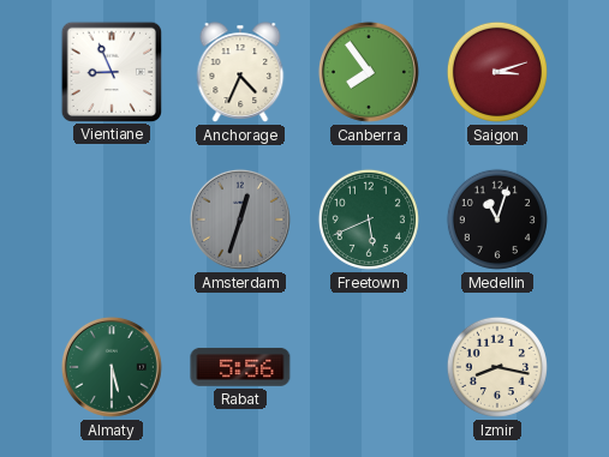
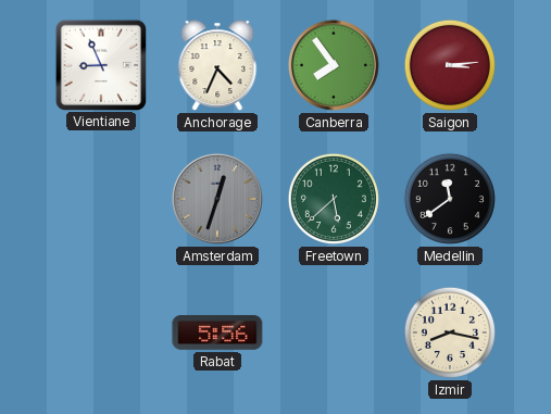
Saigon: 3:12 -> 3:14
Freetown: 5:41 -> 5:38
Medellin: 11:03 -> 11:39
Almaty: 5:30 -> none
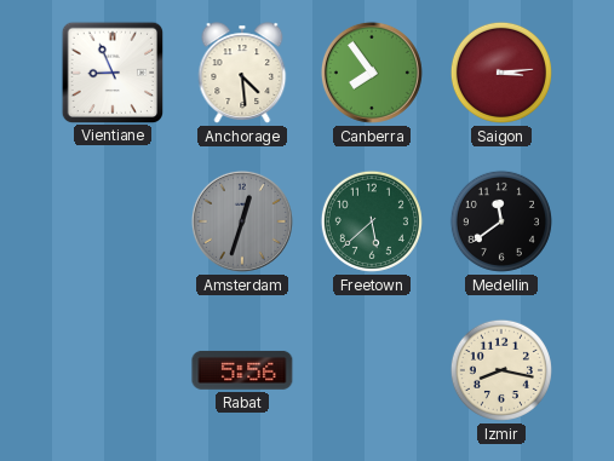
Anchorage: 4:34 -> 4:29
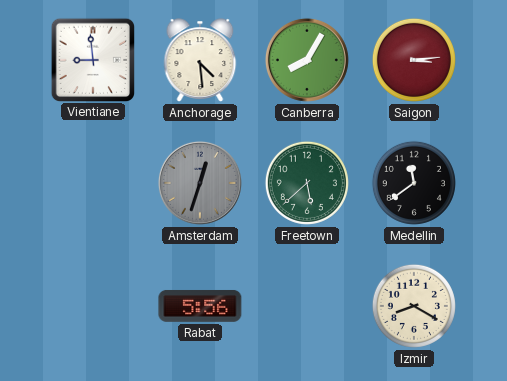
Vientiane: 8:56 -> 8:59
Canberra: 7:54 -> 8:05
Izmir: 8:17 -> 8:20
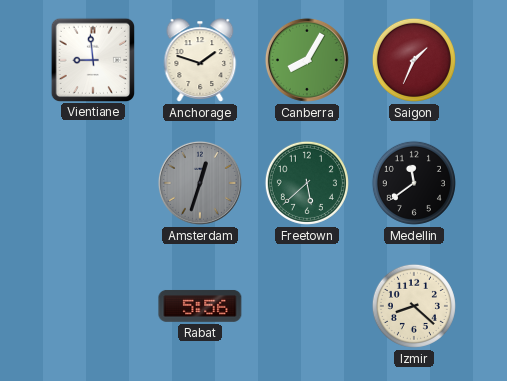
Anchorage: 4:29 -> 1:48
Saigon: 3:14 -> 1:34
Izmir: 8:20 -> 8:22
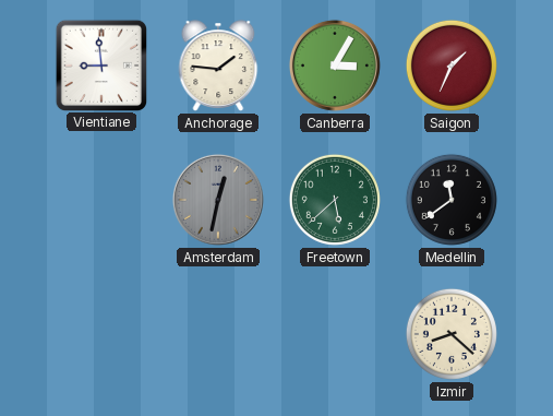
Anchorage: 1:48 -> 1:46
Canberra: 8:05 -> 3:05
Amsterdam: 12:33 -> 12:32
Rabat: 5:56 -> none
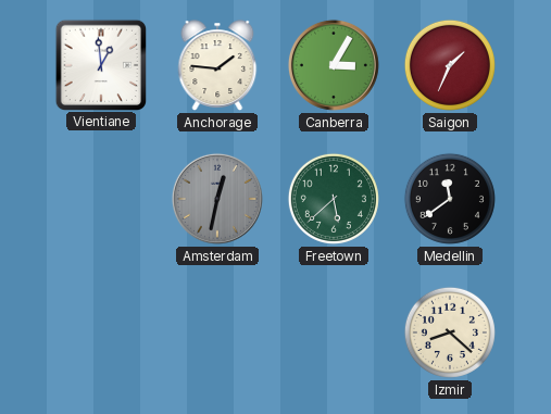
Vientiane: 8:59 -> 12:59
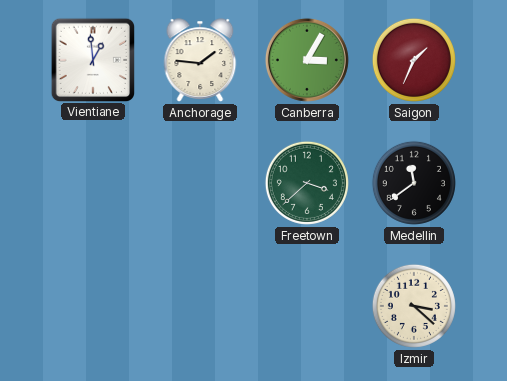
Amsterdam: 12:32 -> none
Freetown: 5:38 -> 3:38
Izmir: 8:22 -> 3:22
